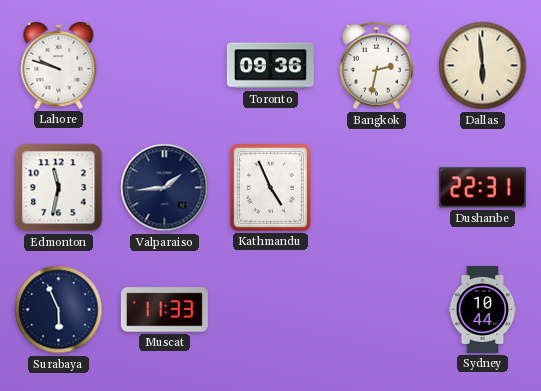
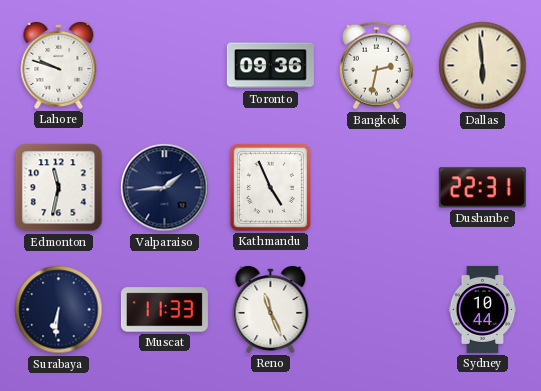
Surabaya: 5:56 -> 6:31
Reno: none -> 11:26
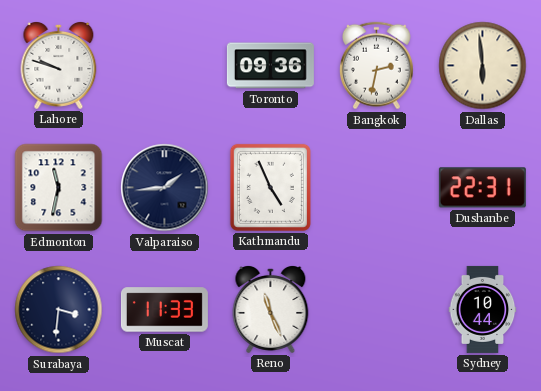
Surabaya: 6:31 -> 3:31
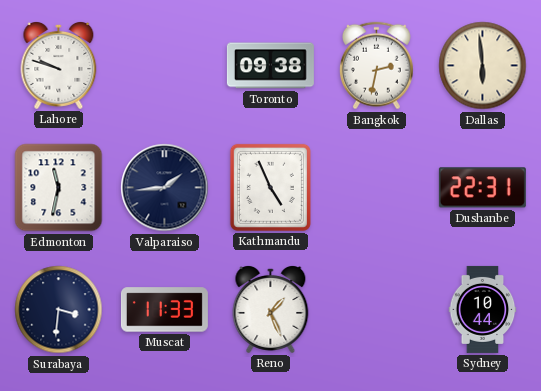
Toronto: 09:36 -> 09:38
Reno: 11:26 -> 1:26
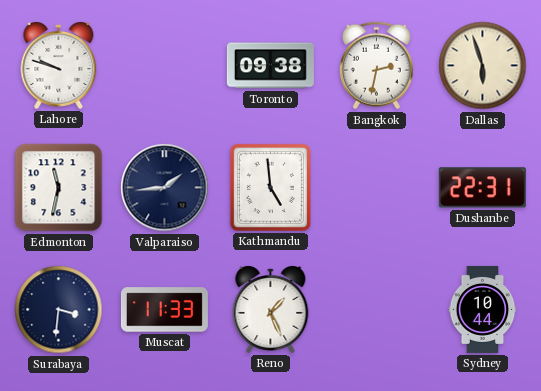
Dallas: 5:59 -> 5:57
Kathmandu: 4:56 -> 4:59
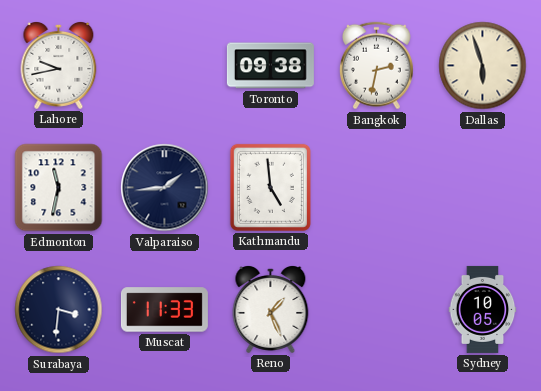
Lahore: 9:48 -> 9:43
Dushanbe: 22:31 -> none
Sydney: 10:44 -> 10:05
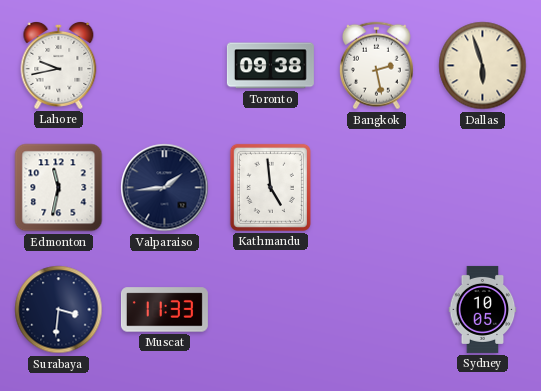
Bangkok: 2:32 -> 2:28
Reno: 1:26 -> none
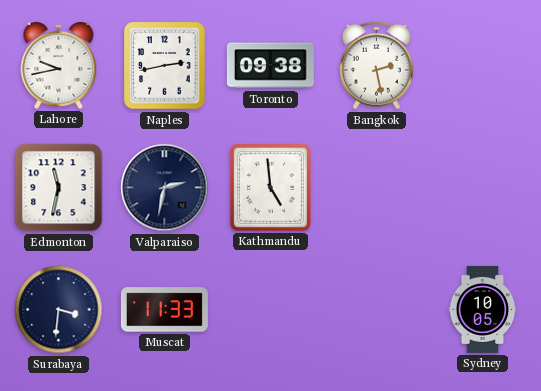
Naples: none -> 2:43
Dallas: 5:57 -> none
Valparaiso: 1:44 -> 2:32
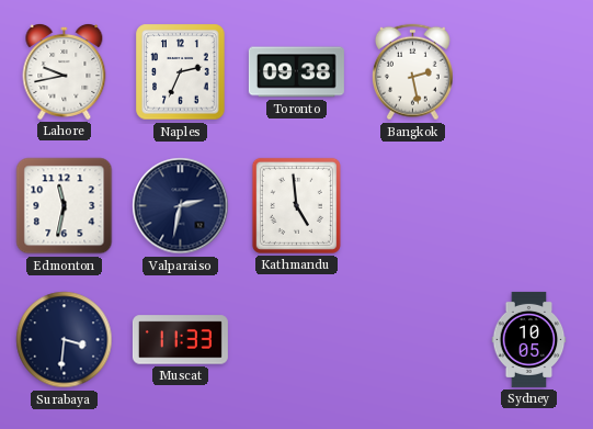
Naples: 2:43 -> 2:34
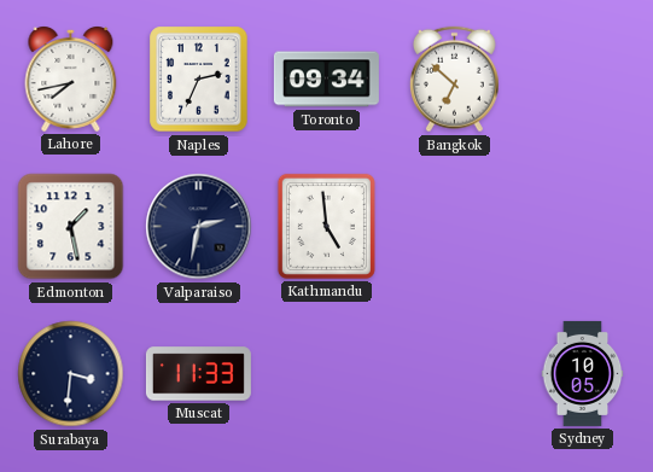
Lahore: 9:43 -> 7:43
Toronto: 09:38 -> 09:34
Bangkok: 2:28 -> 6:52
Edmonton: 11:32 -> 1:28
